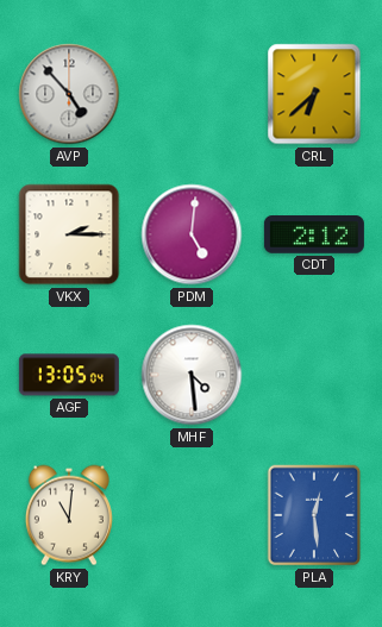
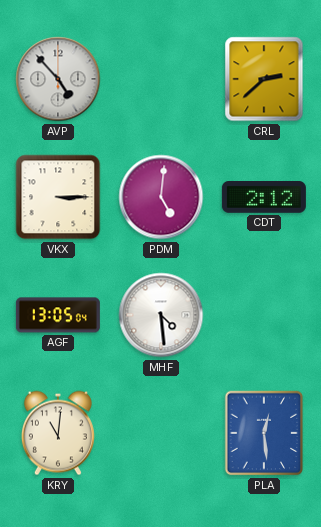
CRL: 6:38 -> 2:38
VKX: 2:15 -> 3:15
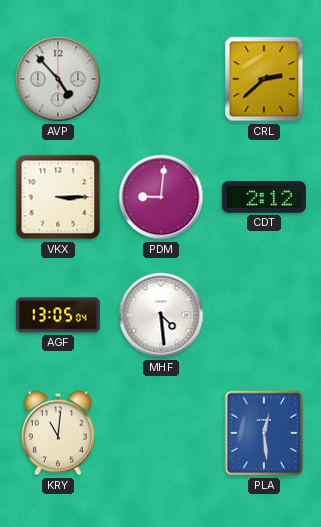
PDM: 5:01 -> 9:01
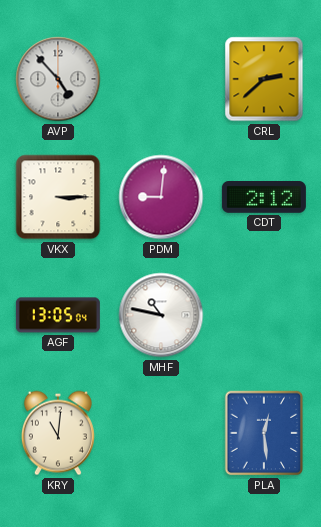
MHF: 4:29 -> 10:47
